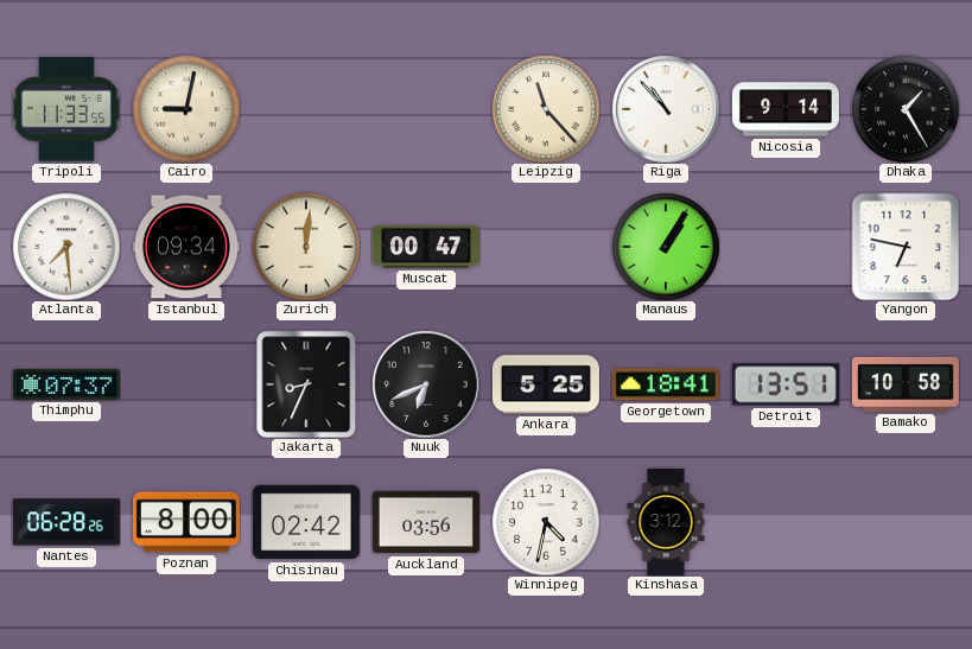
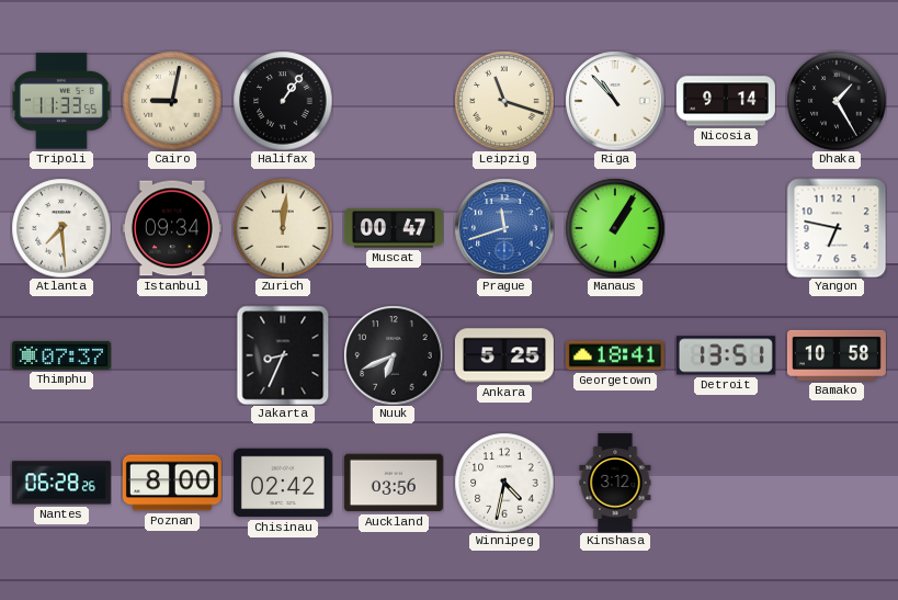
Halifax: none -> 1:06
Leipzig: 11:23 -> 11:18
Prague: none -> 11:42
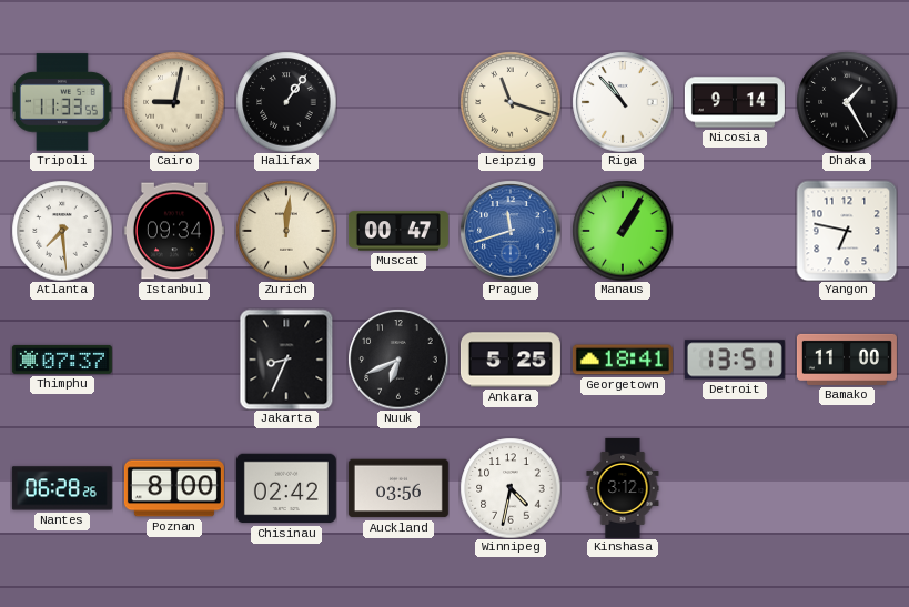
Bamako: 10:58 -> 11:00
